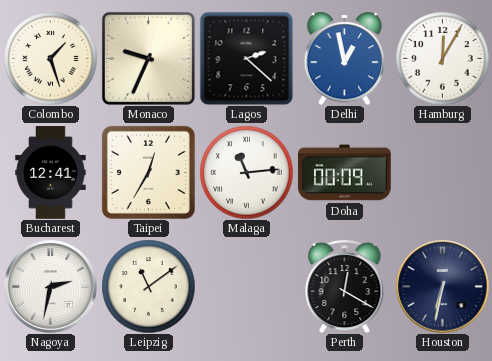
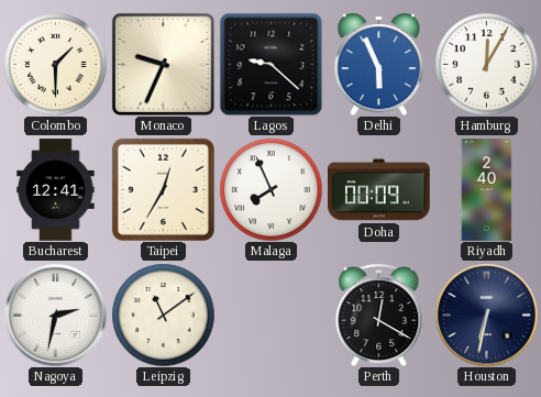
Colombo: 1:27 -> 1:30
Lagos: 2:22 -> 9:22
Delhi: 12:58 -> 5:56
Malaga: 11:14 -> 7:56
Riyadh: none -> 2:40
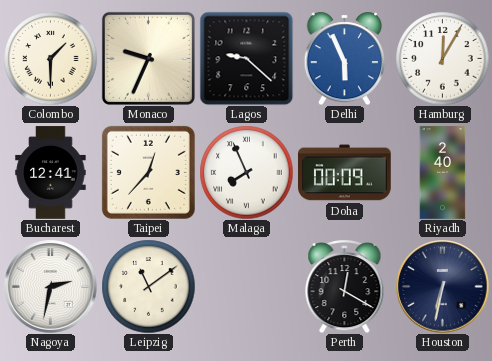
Taipei: 12:35 -> 12:37
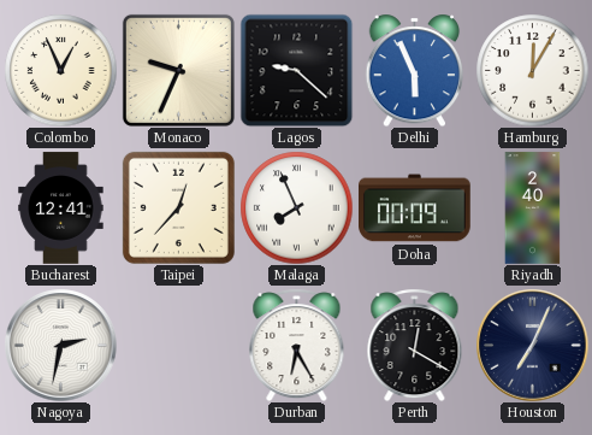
Colombo: 1:30 -> 12:56
Leipzig: 11:09 -> none
Durban: none -> 6:25
Houston: 6:32 -> 7:04
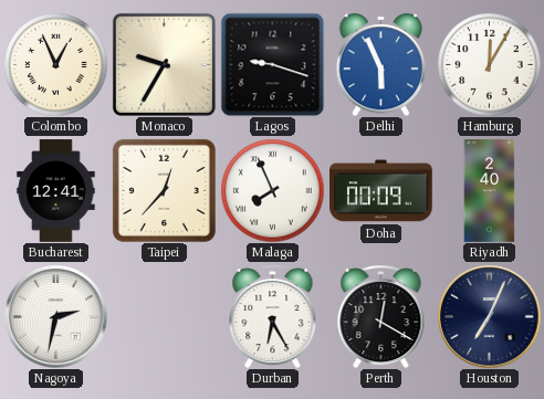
Monaco: 9:34 -> 9:35
Lagos: 9:22 -> 9:18
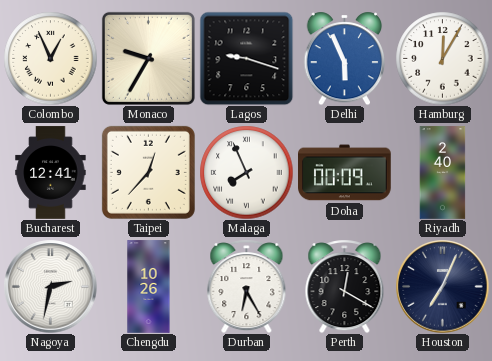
Chengdu: none -> 10:26
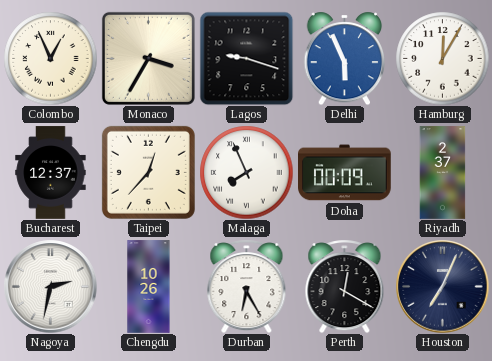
Monaco: 9:35 -> 3:35
Bucharest: 12:41 -> 12:37
Riyadh: 2:40 -> 2:37
